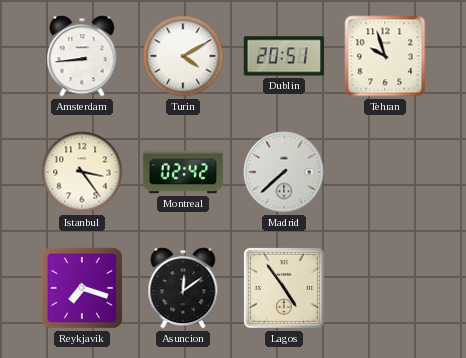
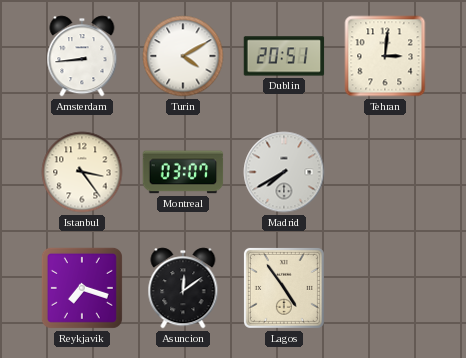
Tehran: 9:57 -> 3:01
Montreal: 02:42 -> 03:07
Madrid: 7:38 -> 7:40
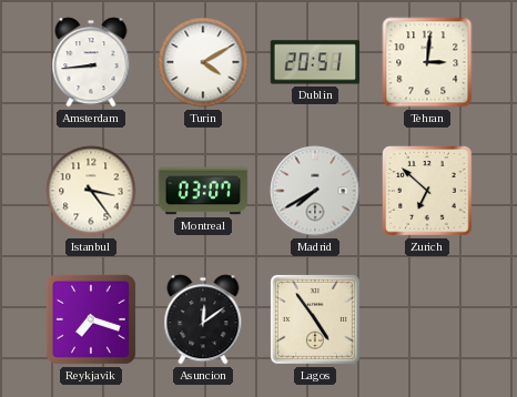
Zurich: none -> 6:52
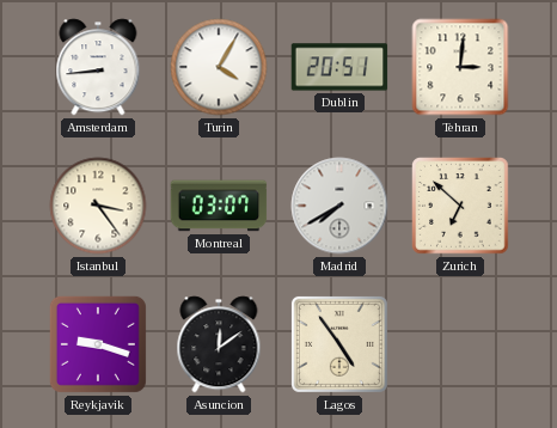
Turin: 4:10 -> 4:05
Reykjavik: 7:18 -> 9:18
